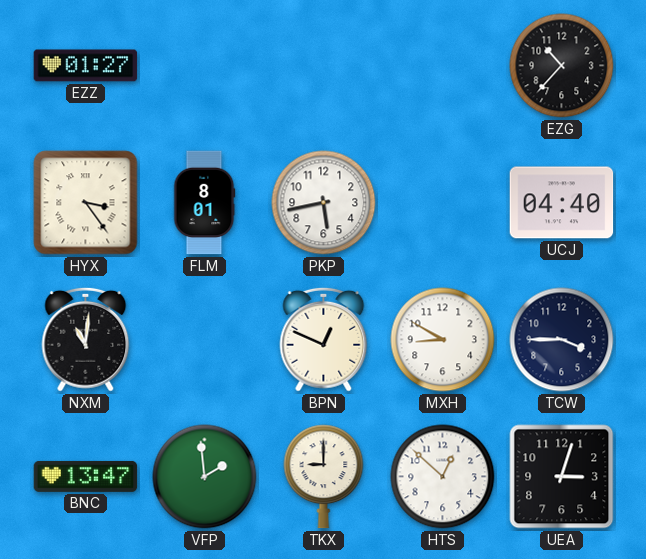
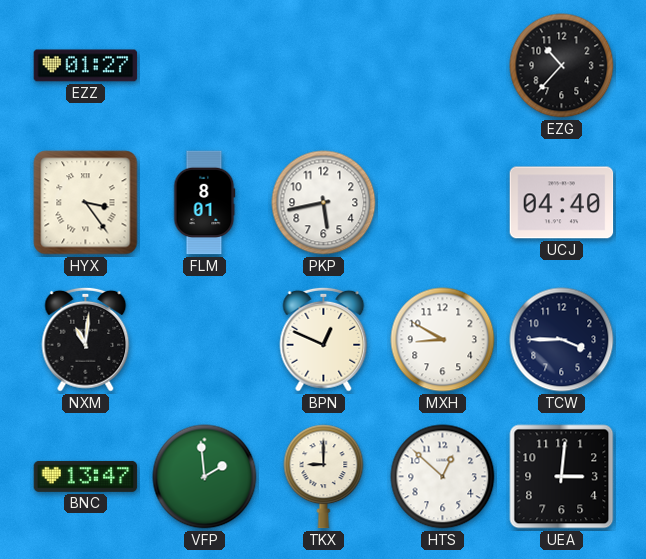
UEA: 3:03 -> 3:01
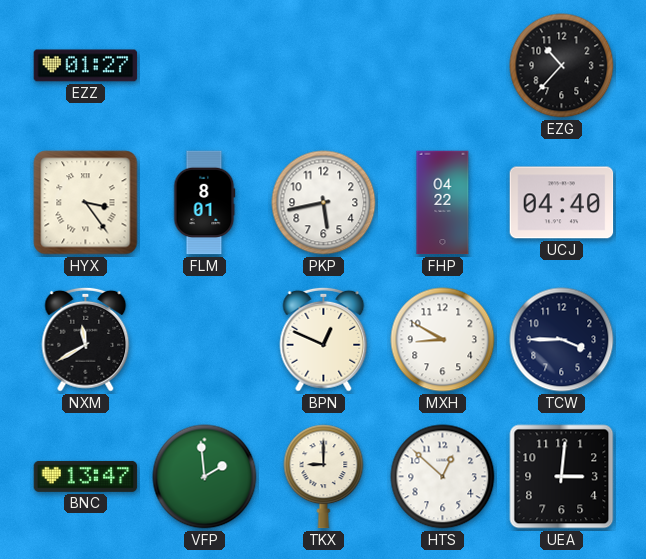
FHP: none -> 04:22
NXM: 11:01 -> 11:40
